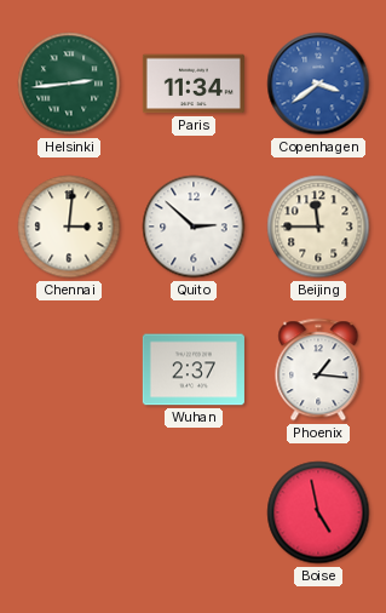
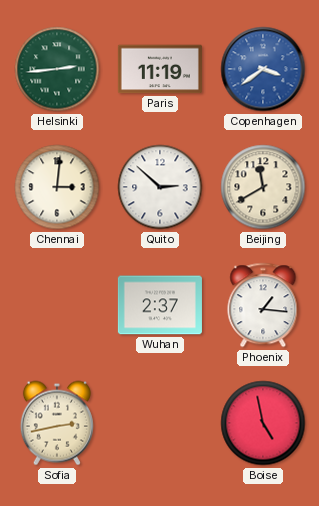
Paris: 11:34 -> 11:19
Beijing: 11:45 -> 11:40
Sofia: none -> 2:43
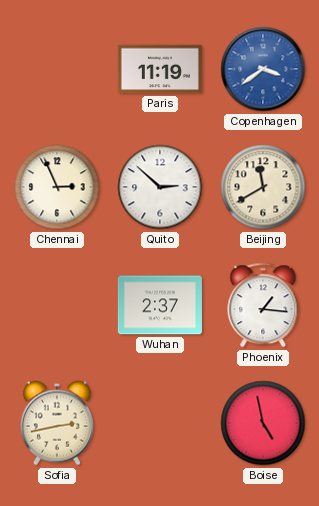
Helsinki: 2:44 -> none
Chennai: 3:01 -> 2:56
